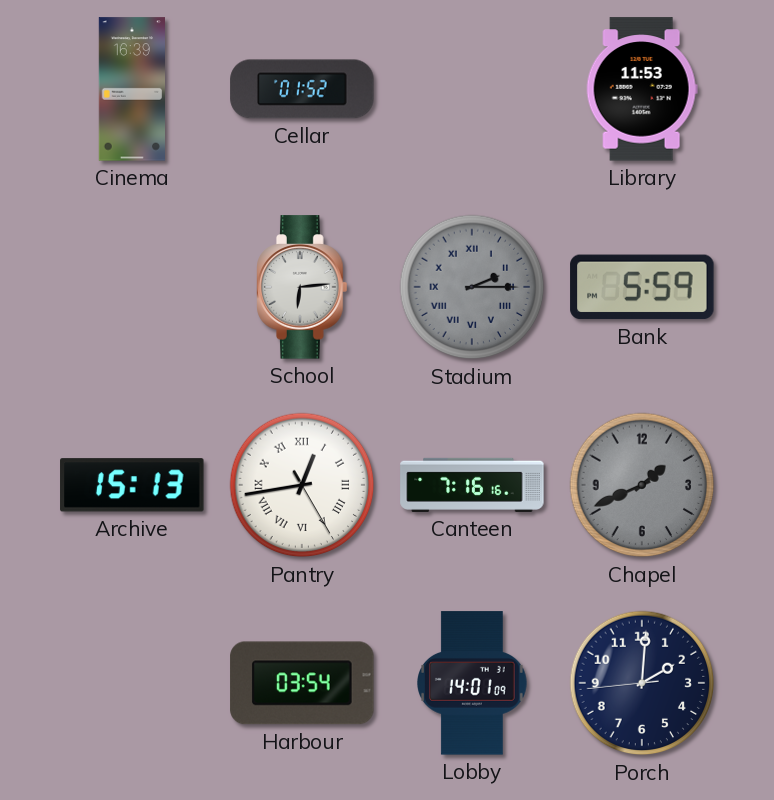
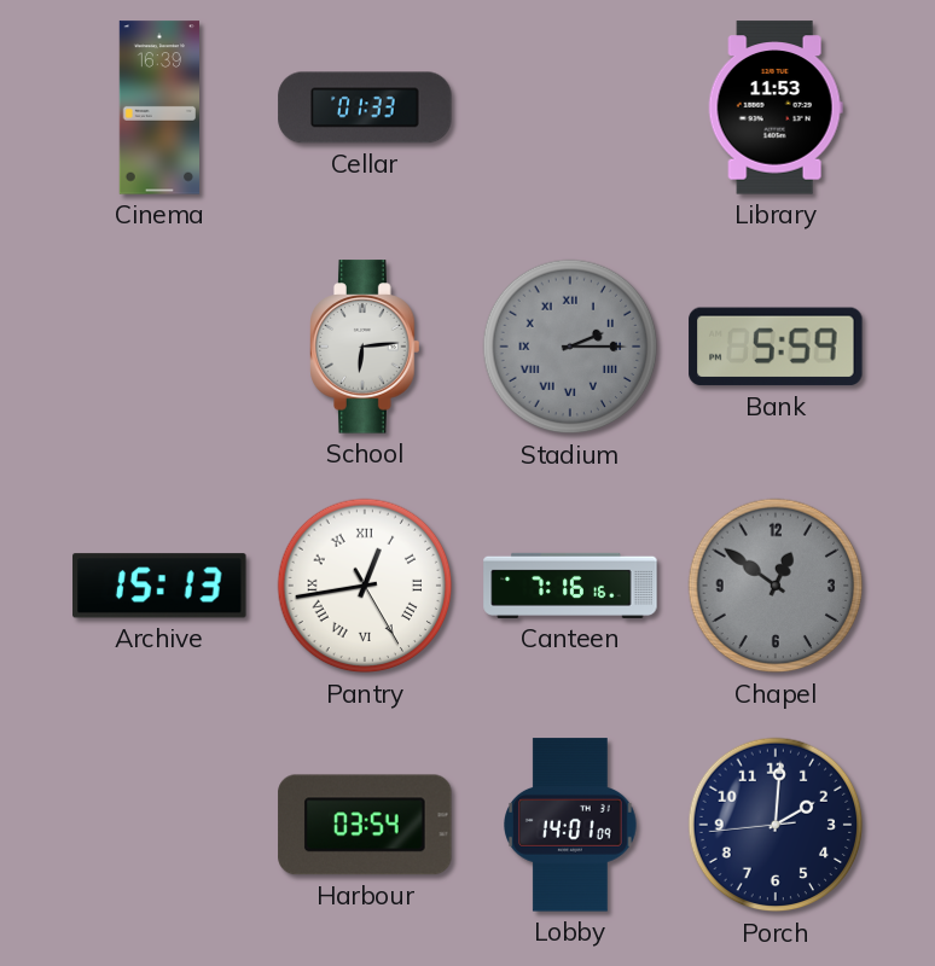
Cellar: 01:52 -> 01:33
Chapel: 1:41 -> 12:51
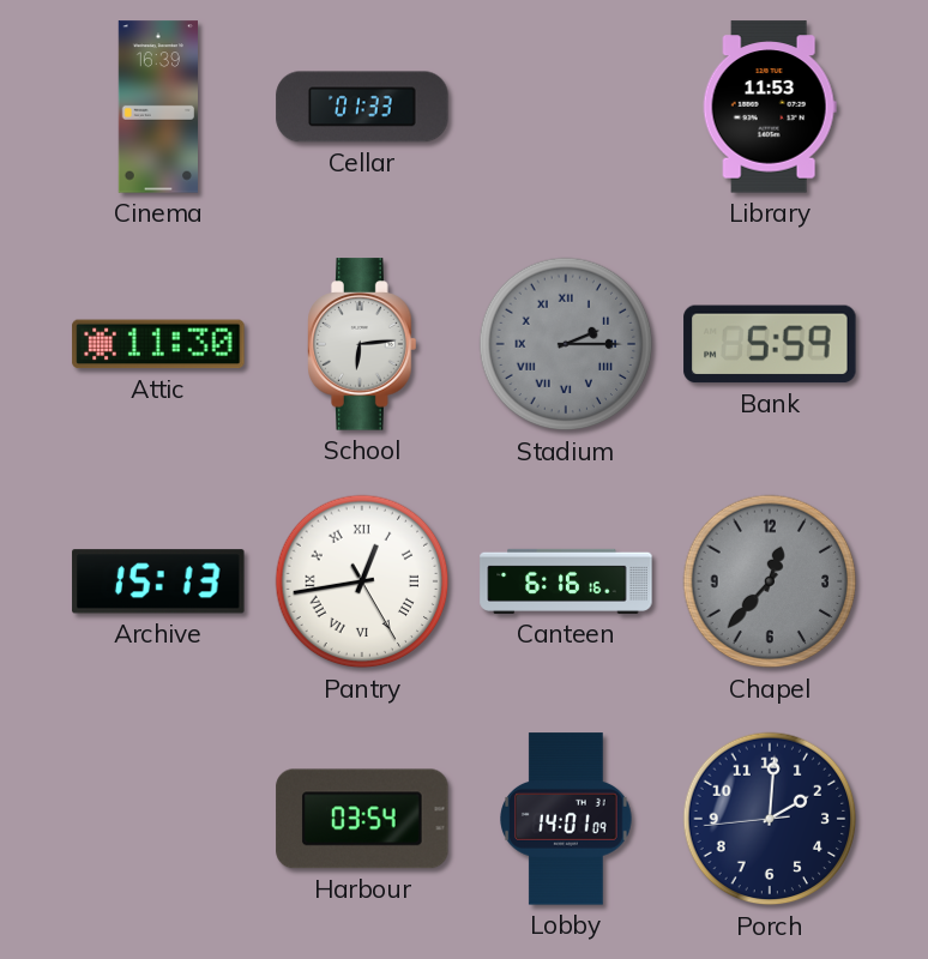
Attic: none -> 11:30
Canteen: 7:16 -> 6:16
Chapel: 12:51 -> 12:37
